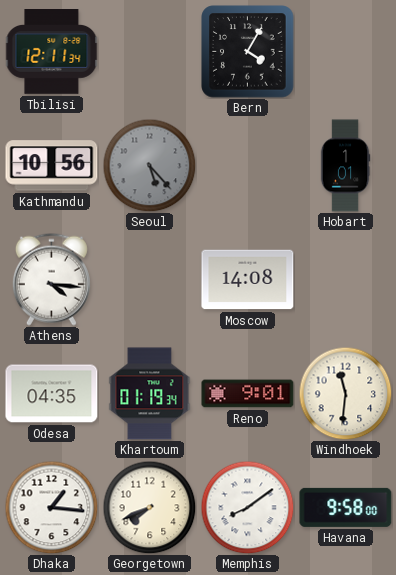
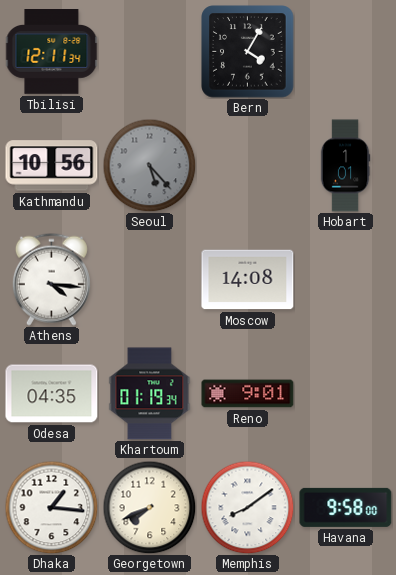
Windhoek: 11:31 -> none
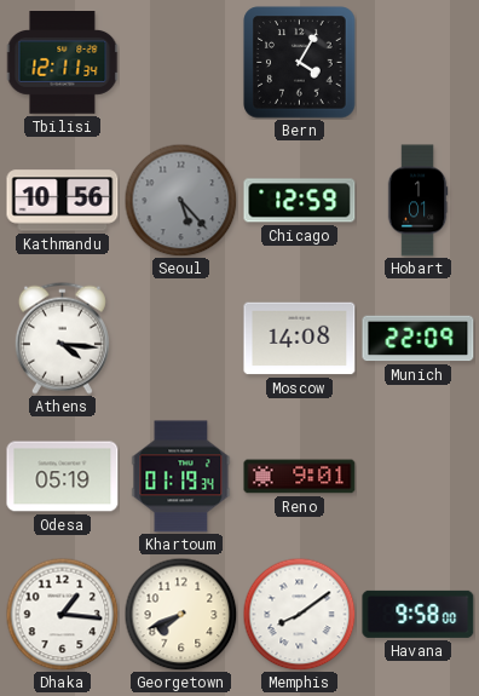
Chicago: none -> 12:59
Munich: none -> 22:09
Odesa: 04:35 -> 05:19
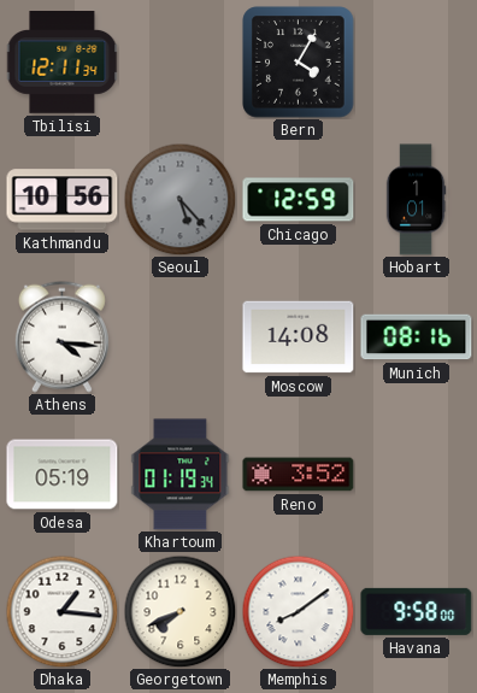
Munich: 22:09 -> 08:16
Reno: 9:01 -> 3:52
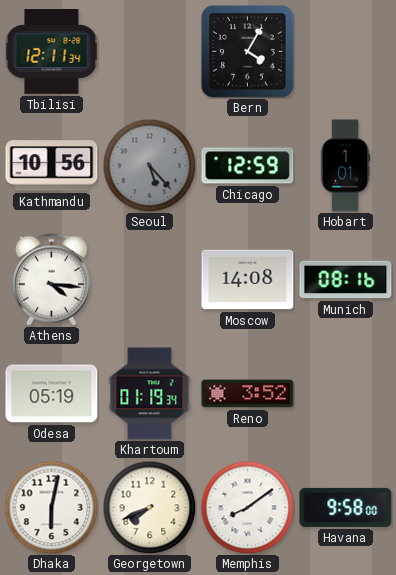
Dhaka: 1:16 -> 6:02
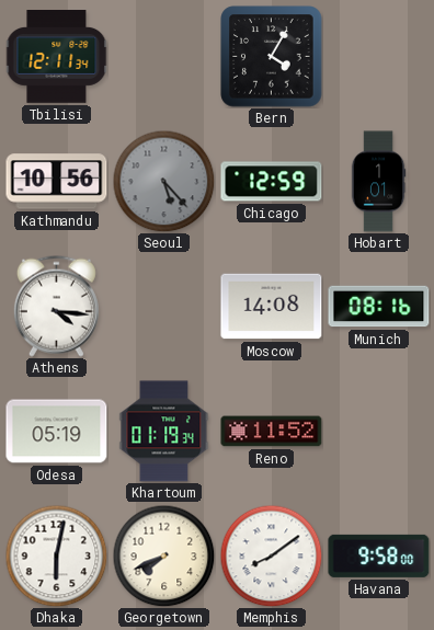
Reno: 3:52 -> 11:52
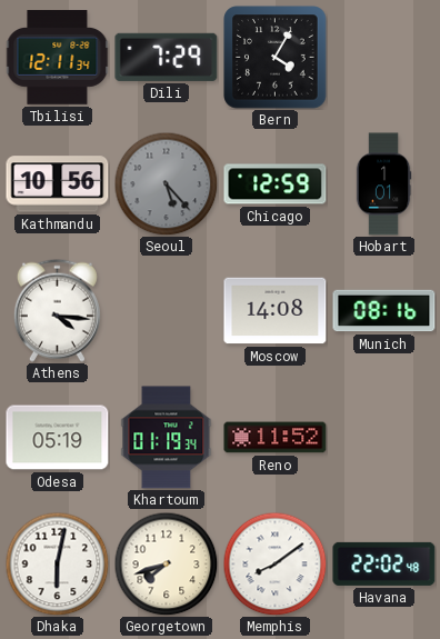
Dili: none -> 7:29
Georgetown: 7:41 -> 7:42
Havana: 9:58 -> 22:02
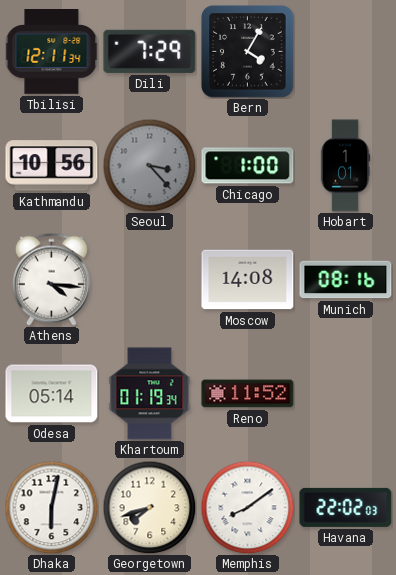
Seoul: 5:23 -> 3:23
Chicago: 12:59 -> 1:00
Odesa: 05:19 -> 05:14
Havana: 22:02:48 -> 22:02:03
